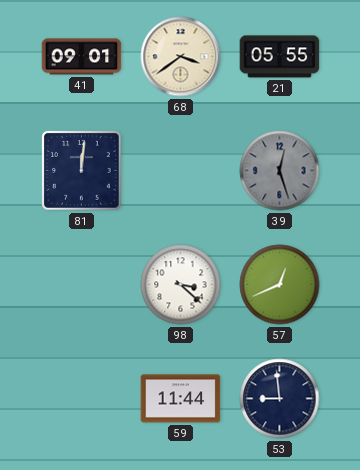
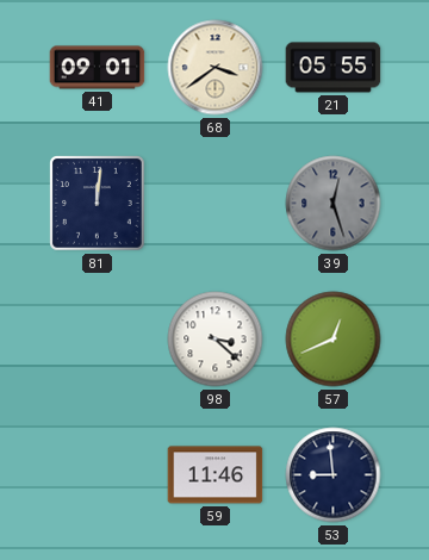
59: 11:44 -> 11:46
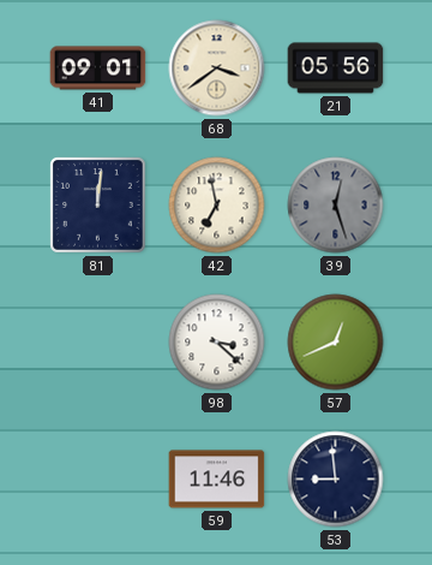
21: 05:55 -> 05:56
42: none -> 6:58
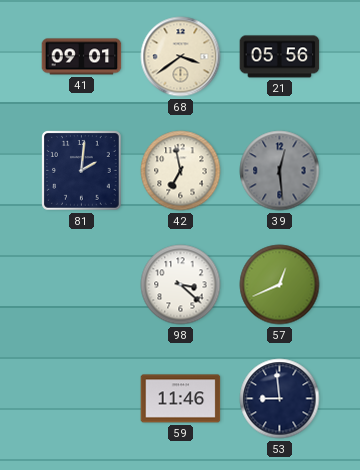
81: 12:01 -> 2:01
39: 12:27 -> 12:29
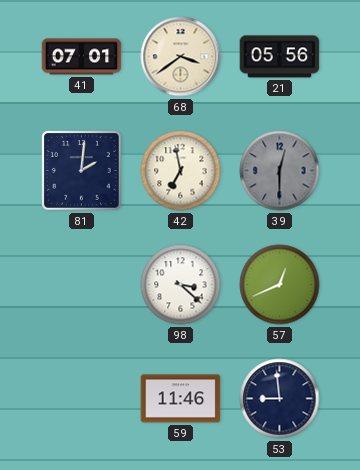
41: 09:01 -> 07:01
39: 12:29 -> 12:30
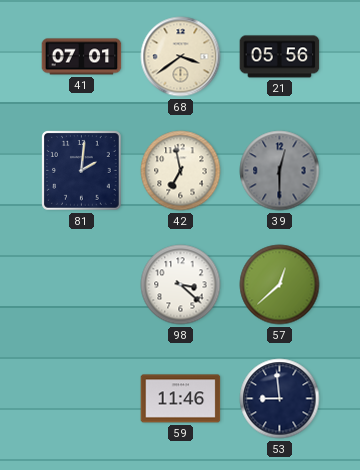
57: 12:41 -> 12:38
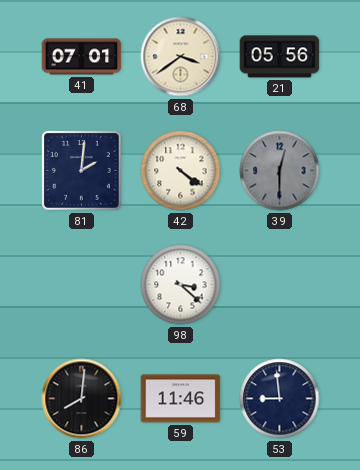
42: 6:58 -> 4:21
57: 12:38 -> none
86: none -> 8:01
